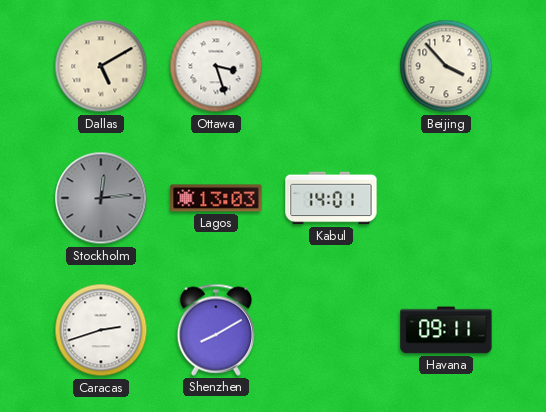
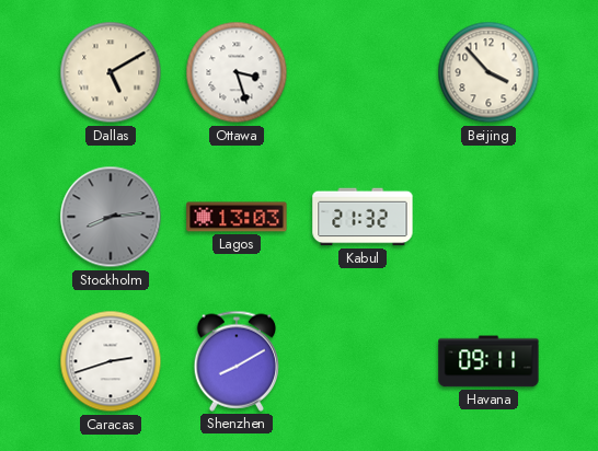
Stockholm: 12:14 -> 8:14
Kabul: 14:01 -> 21:32
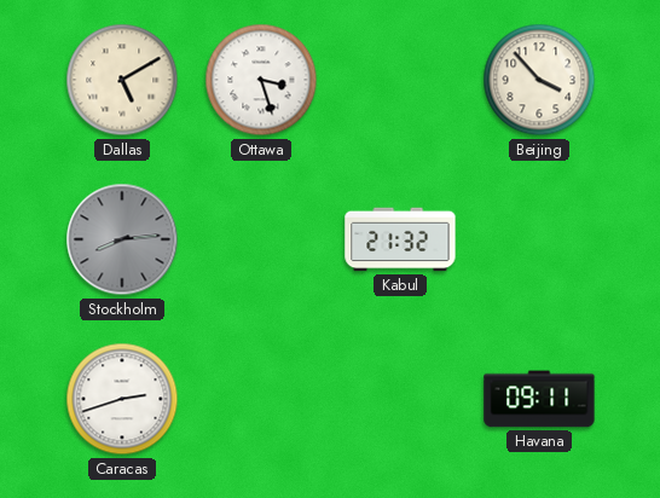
Lagos: 13:03 -> none
Shenzhen: 8:10 -> none
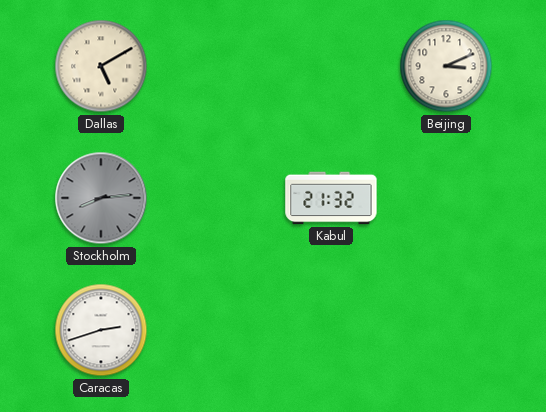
Ottawa: 3:27 -> none
Beijing: 3:53 -> 3:11
Havana: 09:11 -> none
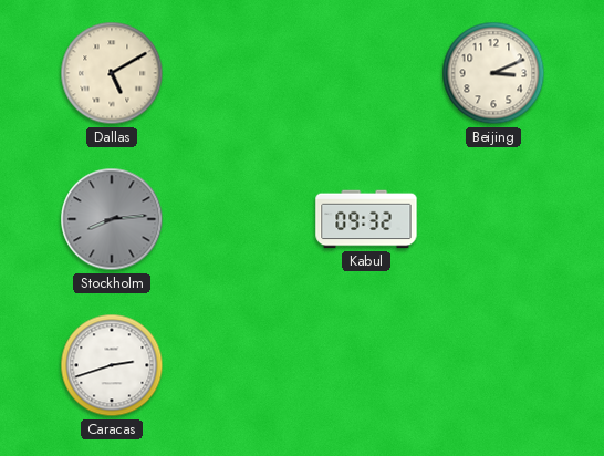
Kabul: 21:32 -> 09:32
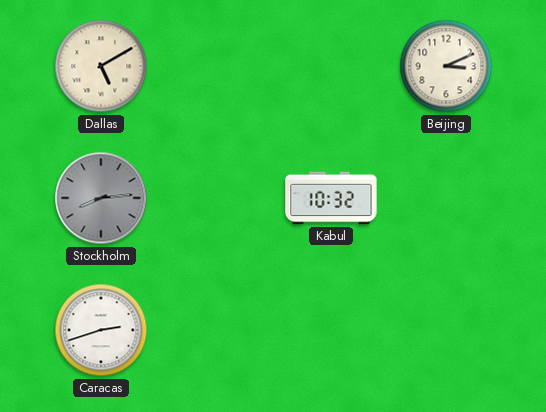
Kabul: 09:32 -> 10:32
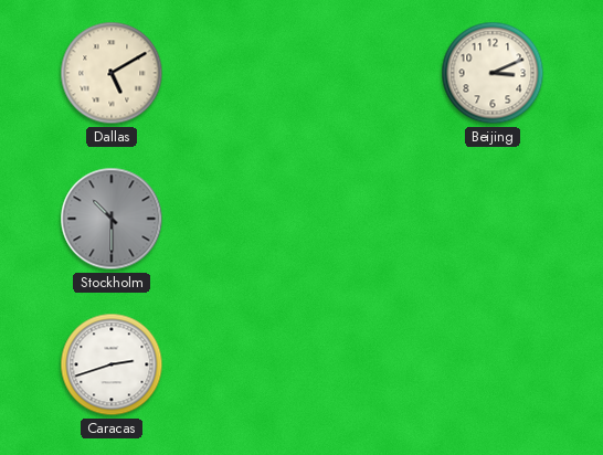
Stockholm: 8:14 -> 10:30
Kabul: 10:32 -> none
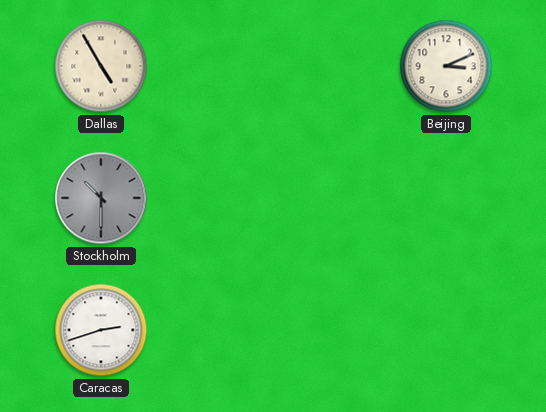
Dallas: 5:10 -> 4:55
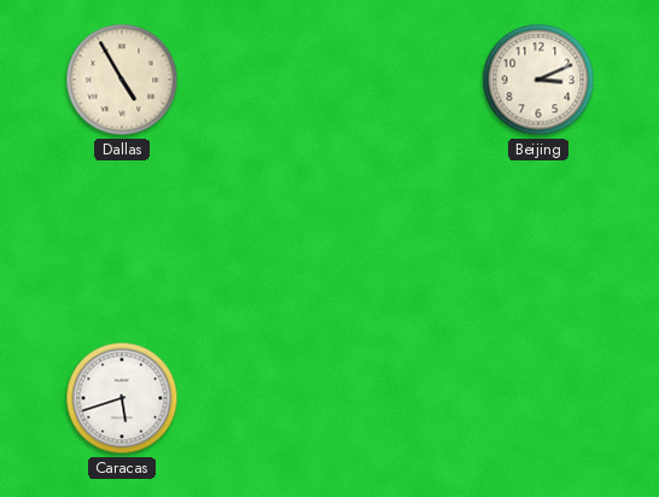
Stockholm: 10:30 -> none
Caracas: 2:42 -> 5:42
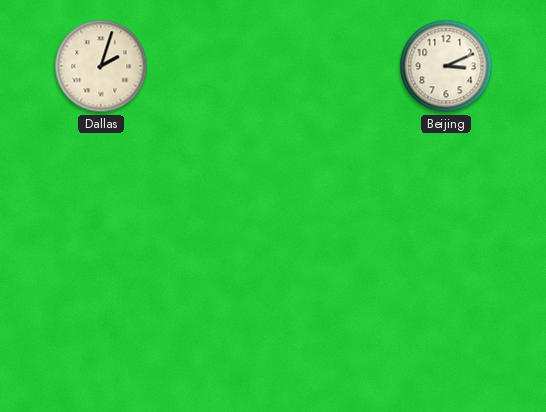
Dallas: 4:55 -> 2:03
Caracas: 5:42 -> none
